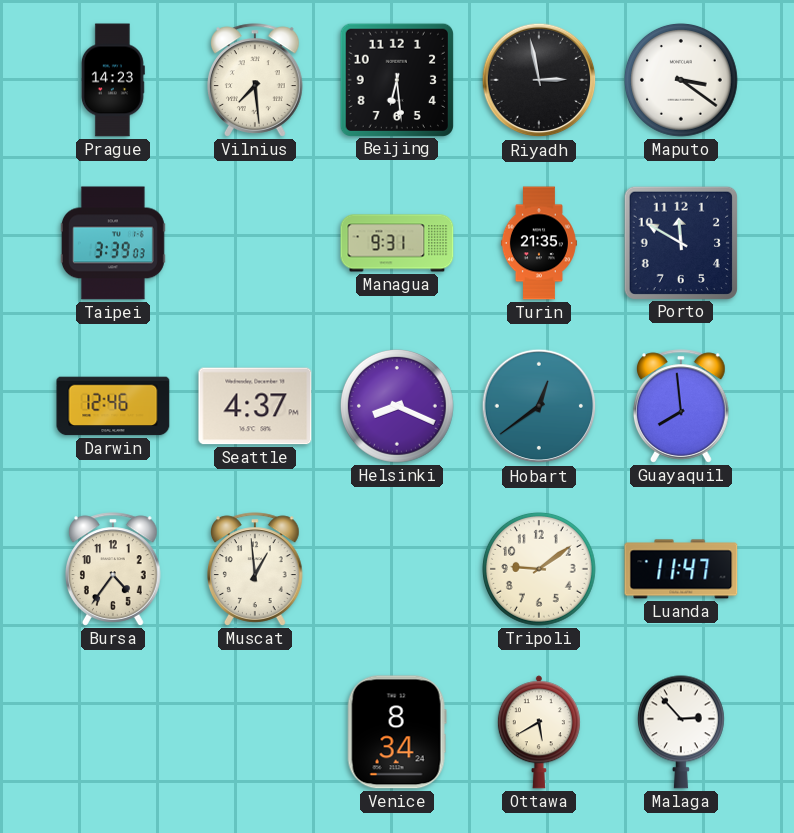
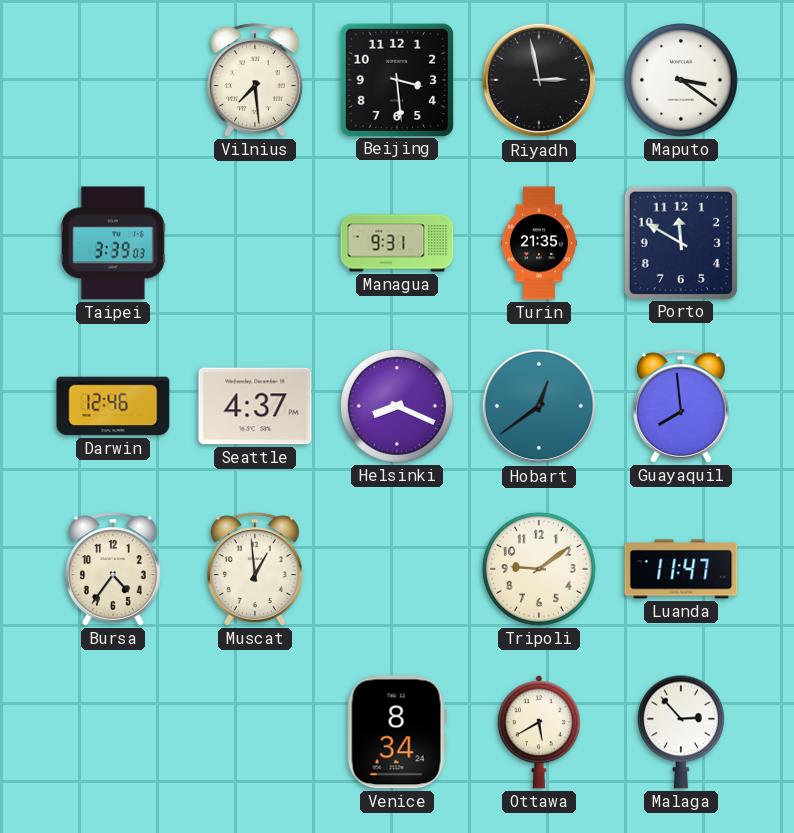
Prague: 14:23 -> none
Beijing: 6:29 -> 3:29
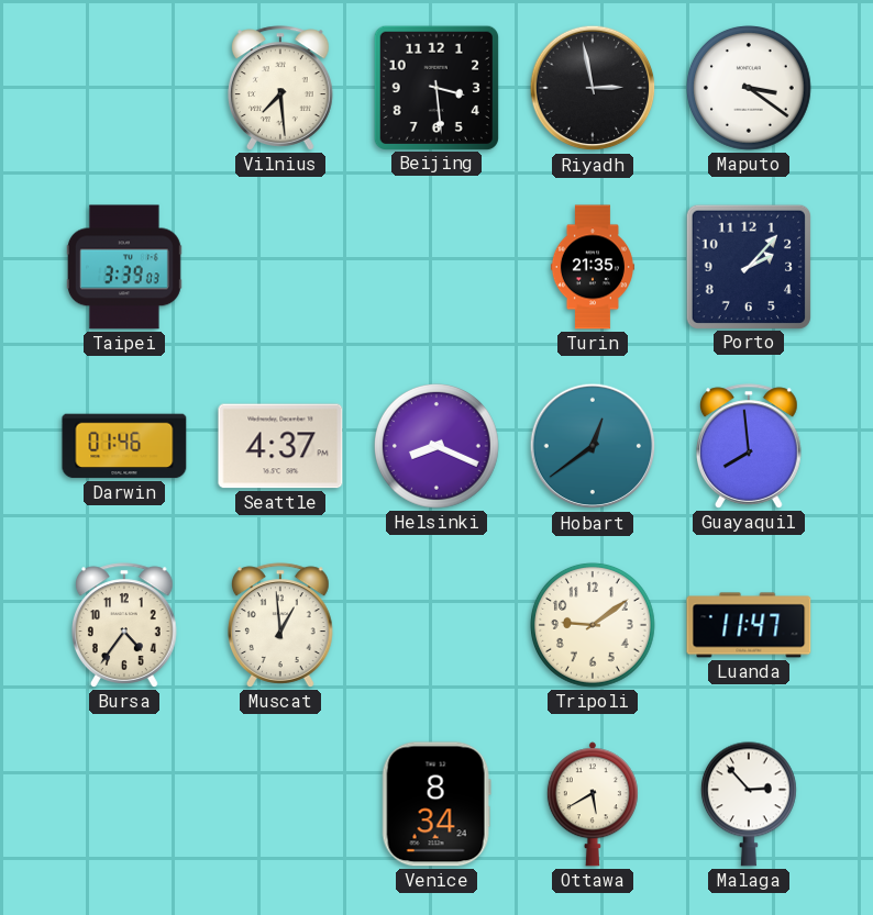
Managua: 9:31 -> none
Porto: 11:50 -> 2:07
Darwin: 12:46 -> 01:46
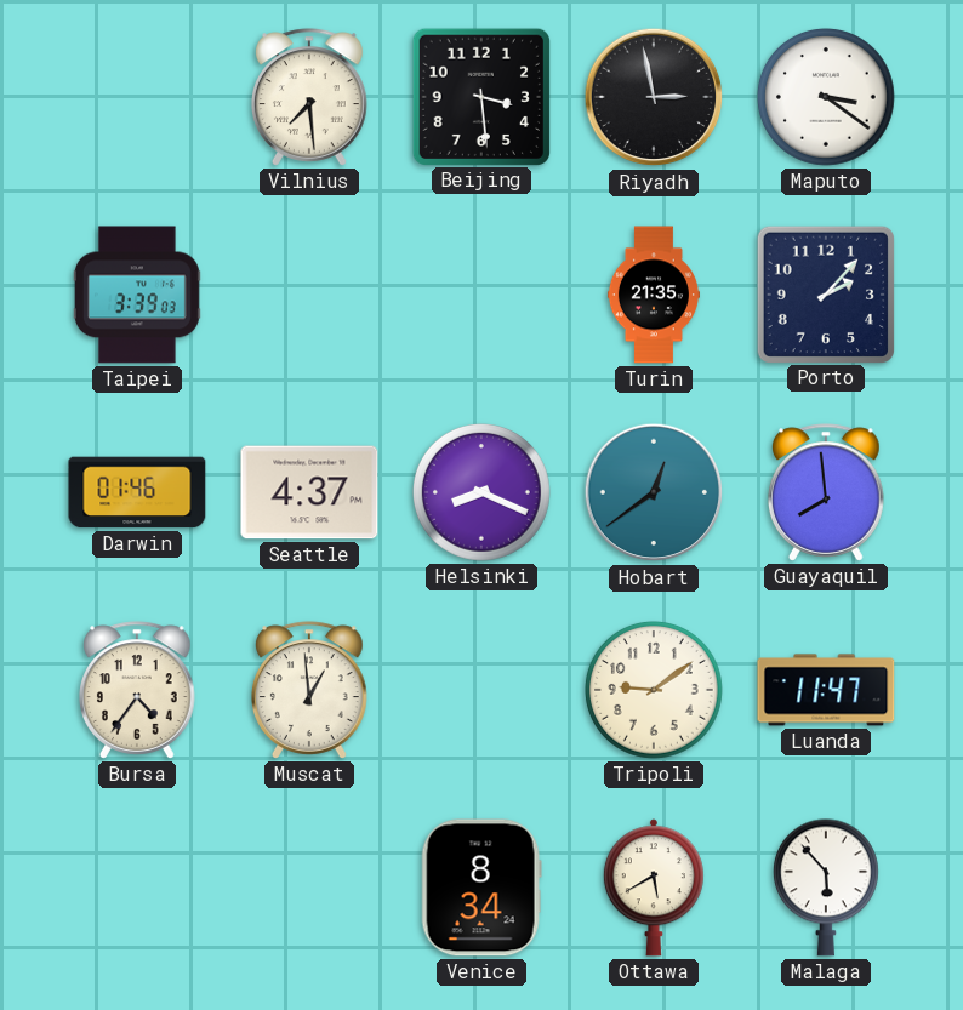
Malaga: 2:53 -> 5:53
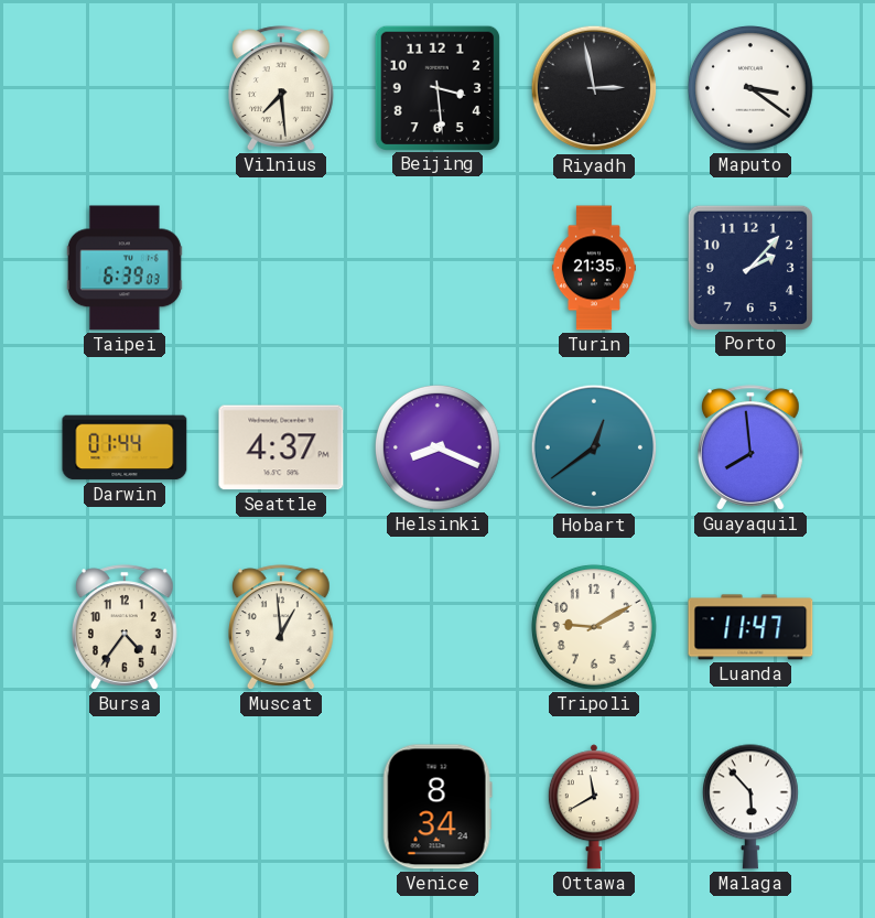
Taipei: 3:39 -> 6:39
Darwin: 01:46 -> 01:44
Tripoli: 9:09 -> 9:10
Ottawa: 5:40 -> 11:40
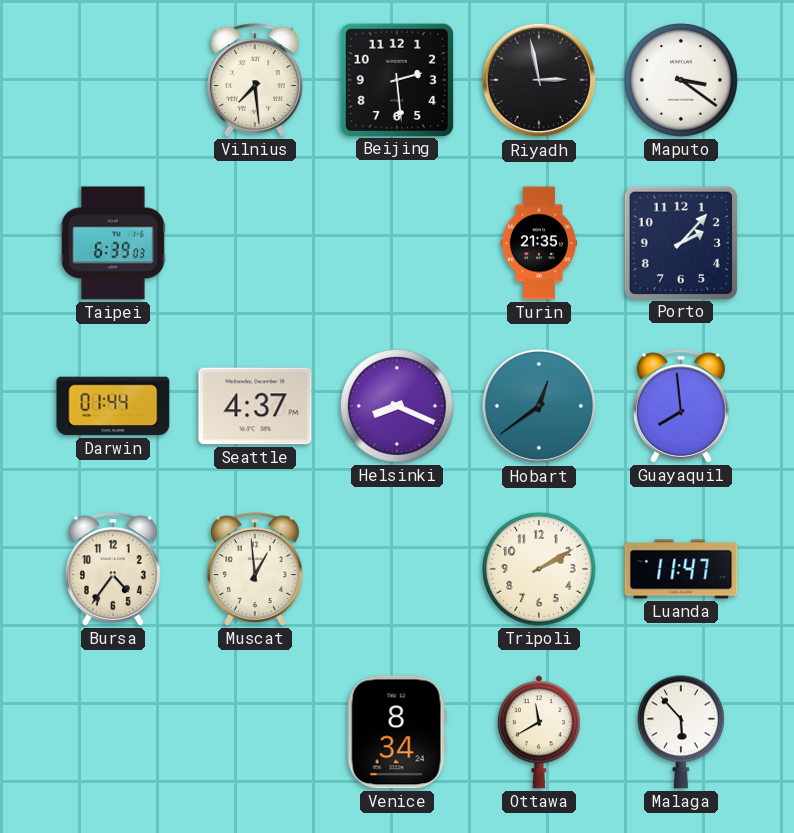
Beijing: 3:29 -> 2:29
Tripoli: 9:10 -> 2:10
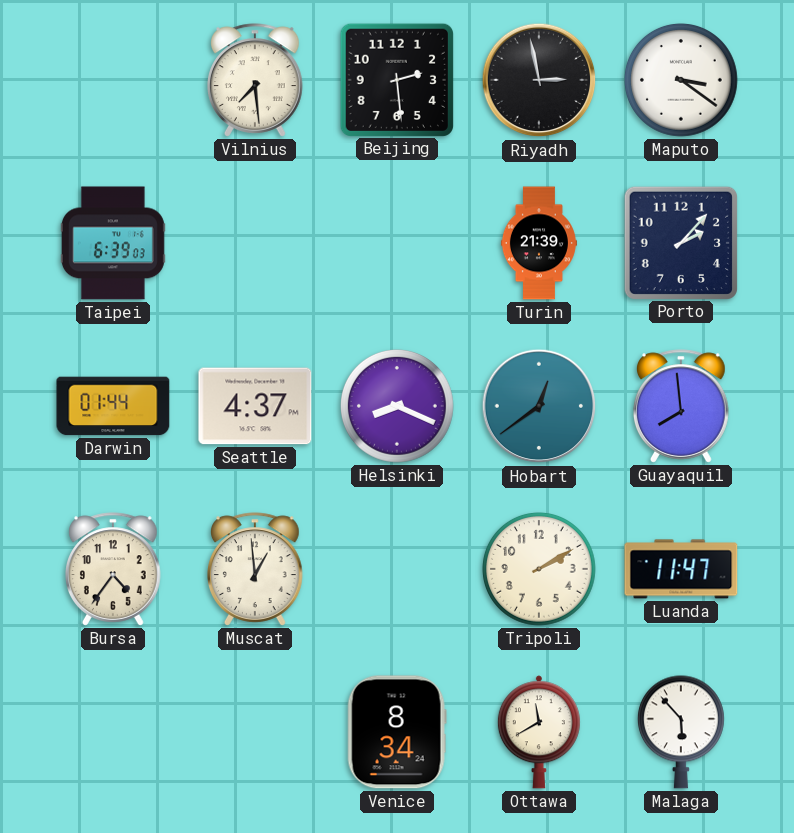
Turin: 21:35 -> 21:39
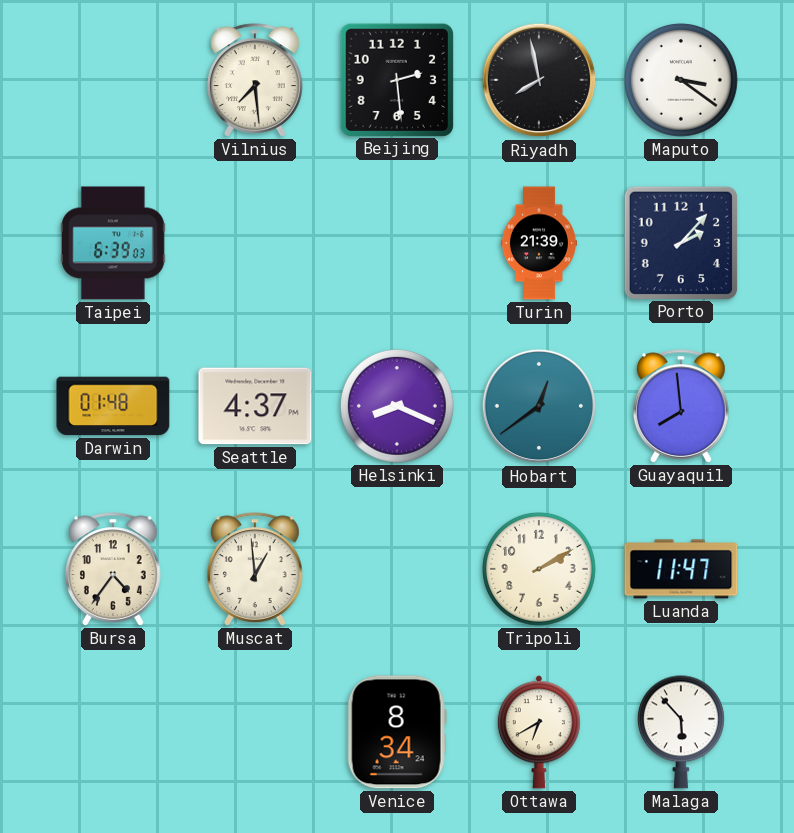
Riyadh: 2:58 -> 7:58
Darwin: 01:44 -> 01:48
Ottawa: 11:40 -> 6:40
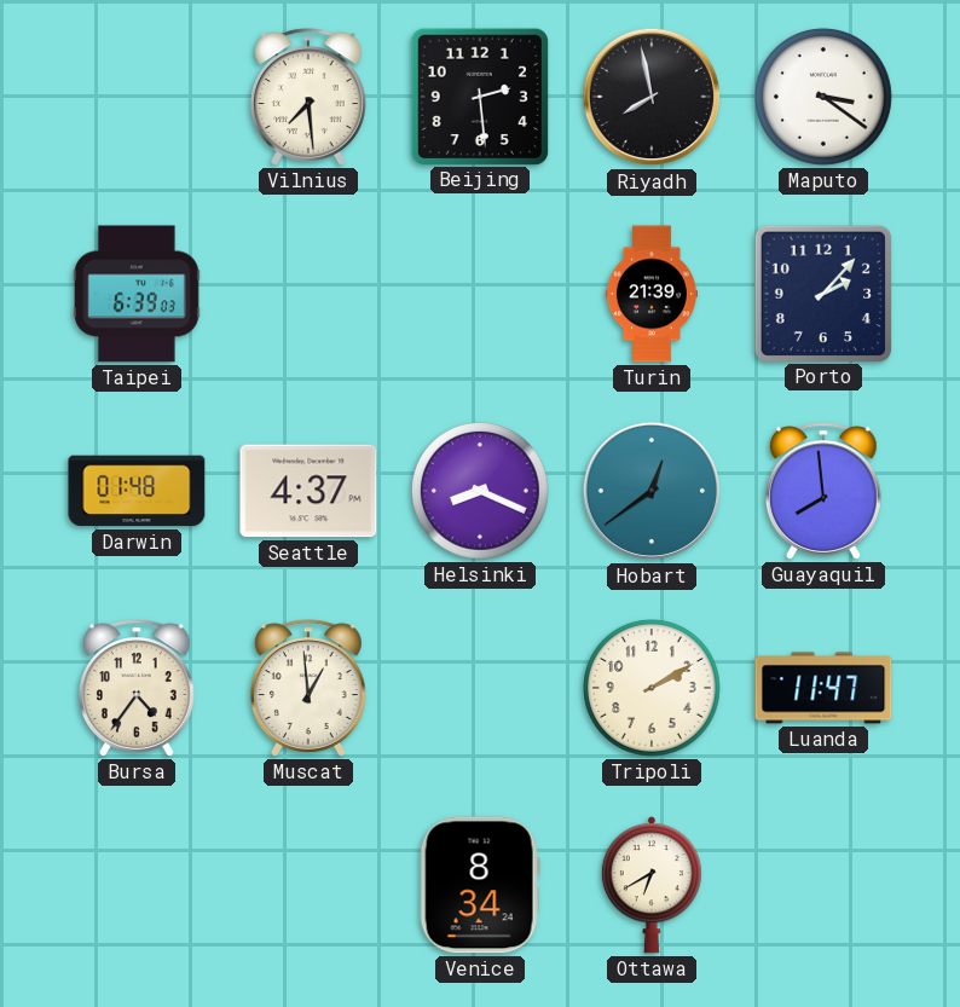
Malaga: 5:53 -> none
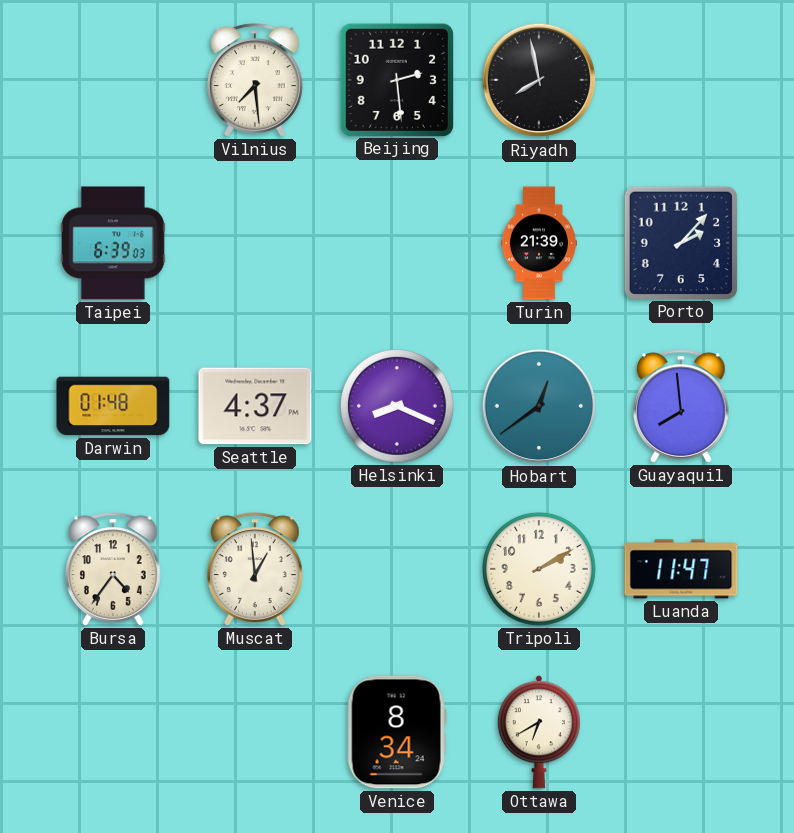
Maputo: 3:21 -> none
